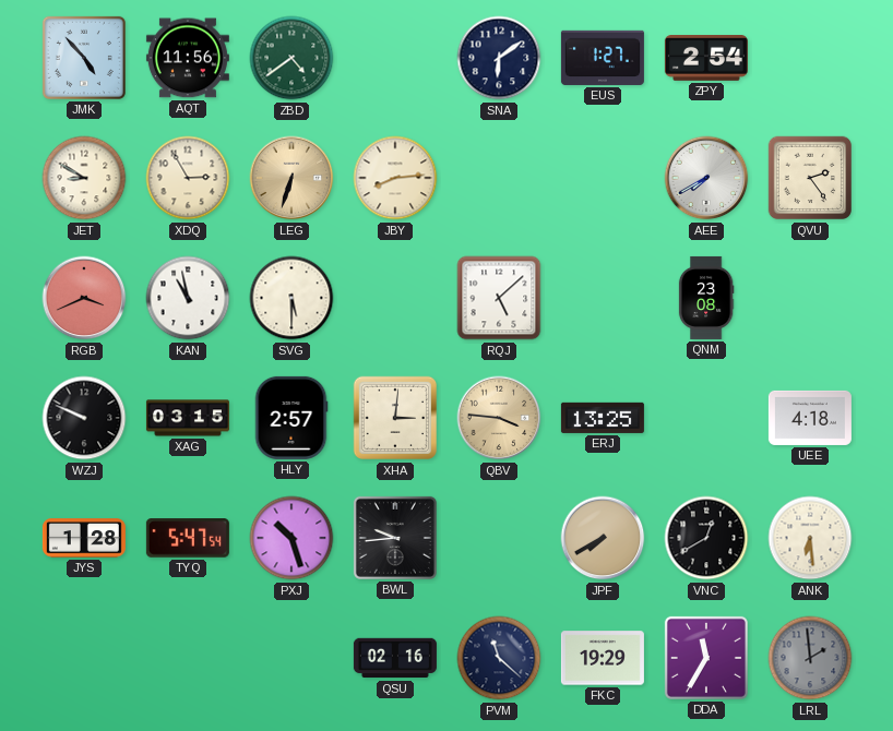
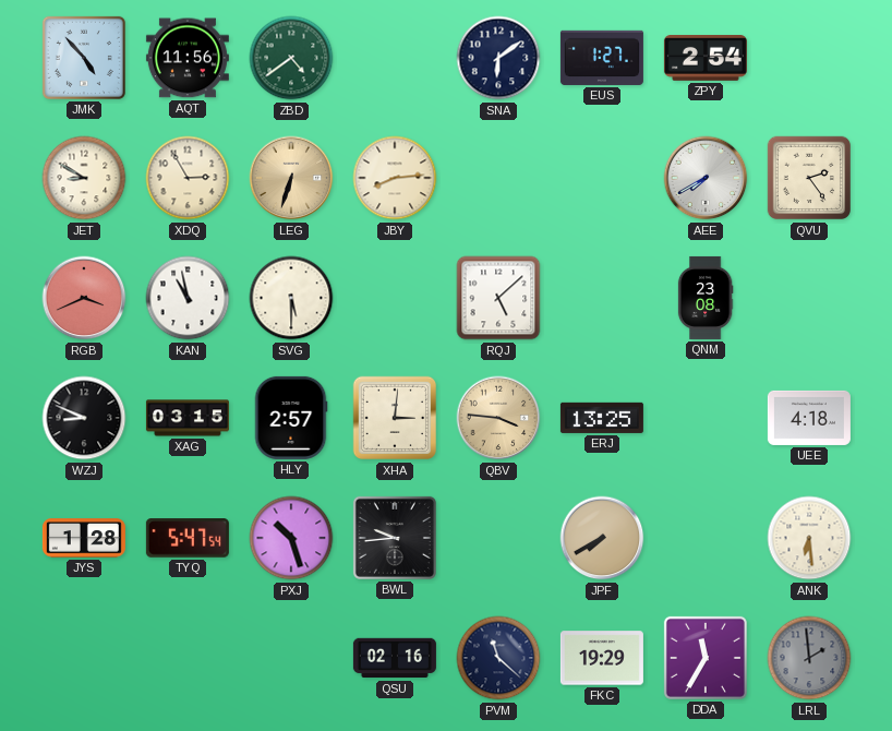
WZJ: 9:49 -> 8:49
VNC: 12:40 -> none
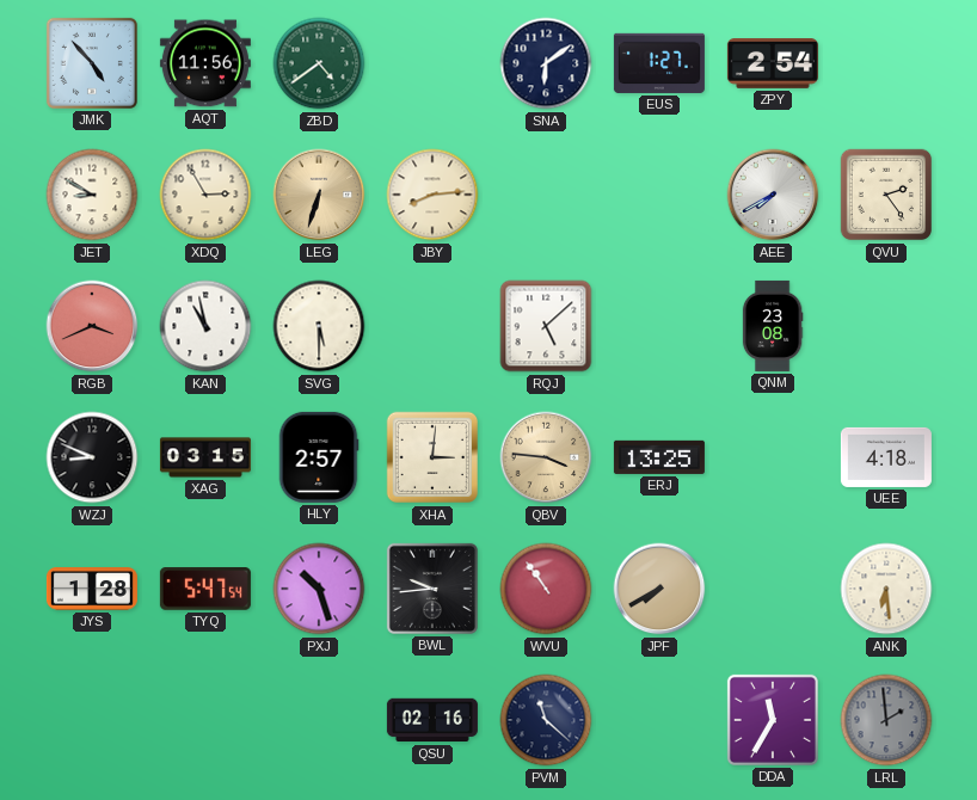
WVU: none -> 10:54
FKC: 19:29 -> none
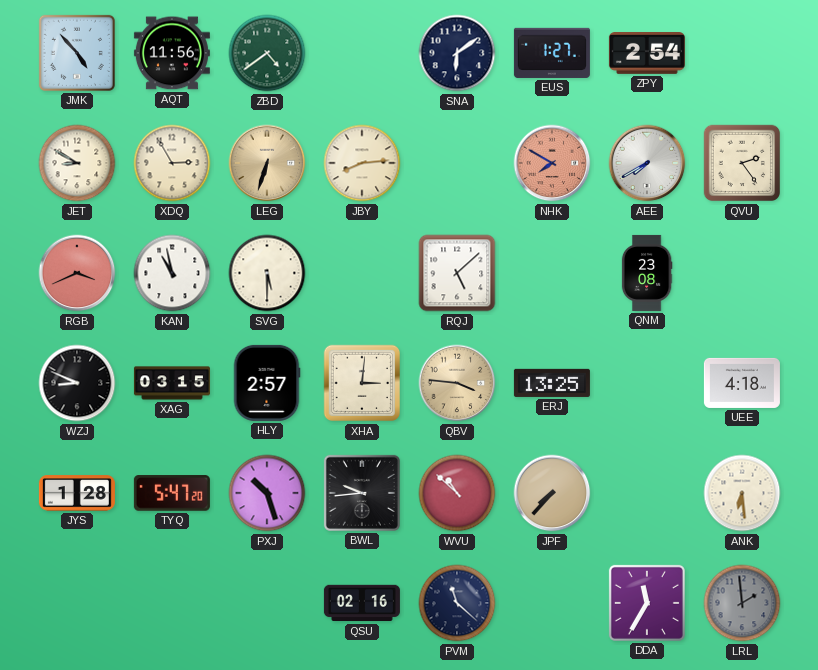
NHK: none -> 7:50
TYQ: 5:47:54 -> 5:47:20
WVU: 10:54 -> 10:52
JPF: 7:40 -> 7:37
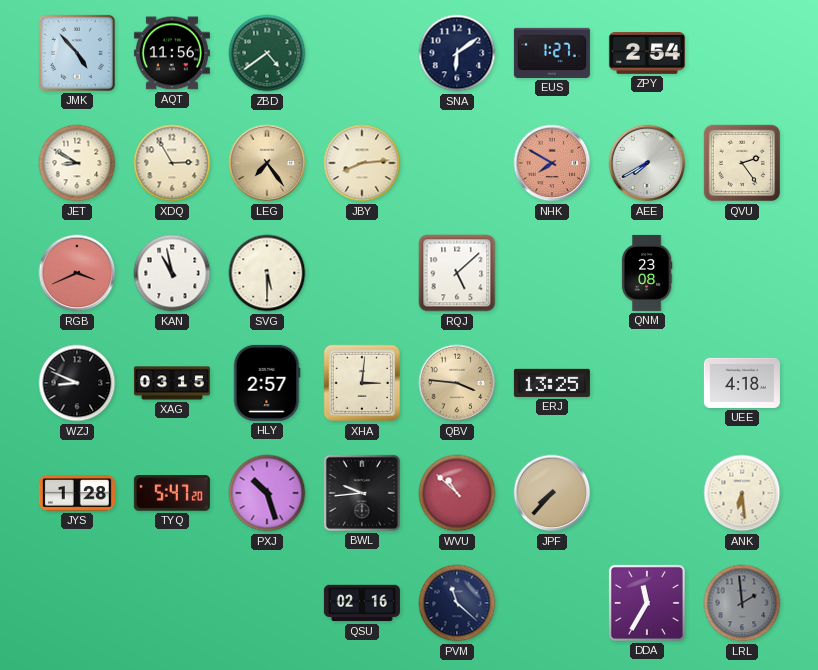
LEG: 6:33 -> 7:24
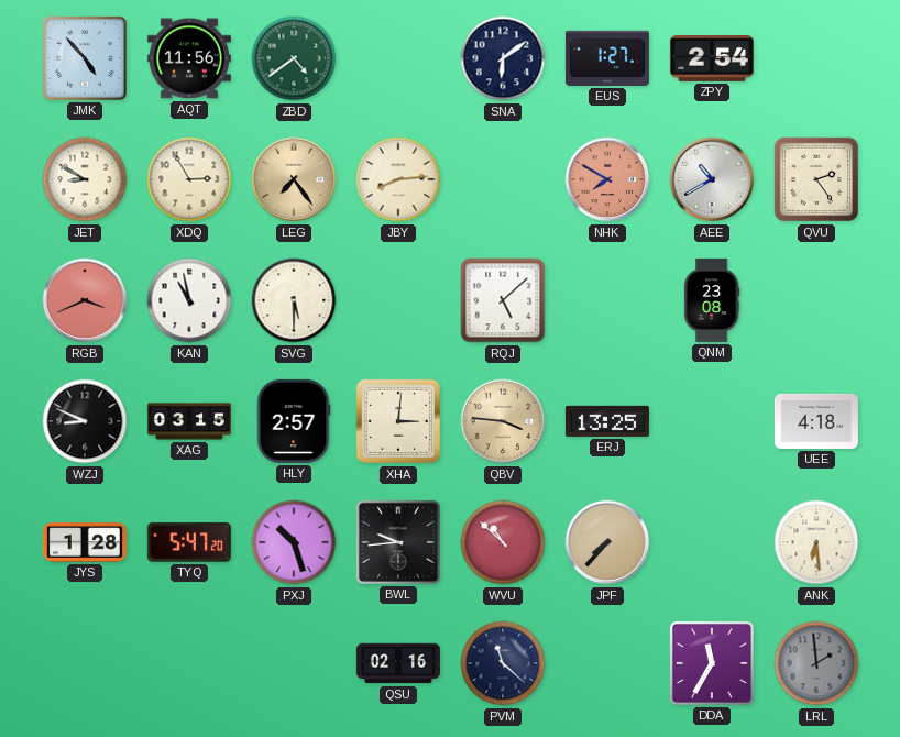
AEE: 7:40 -> 10:40
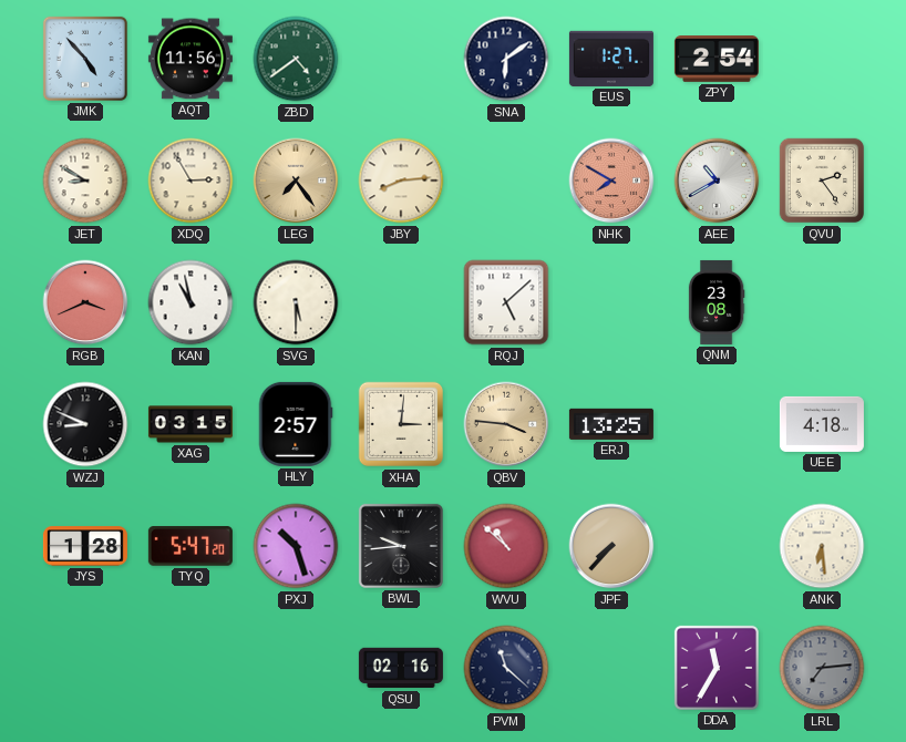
LRL: 1:59 -> 7:14
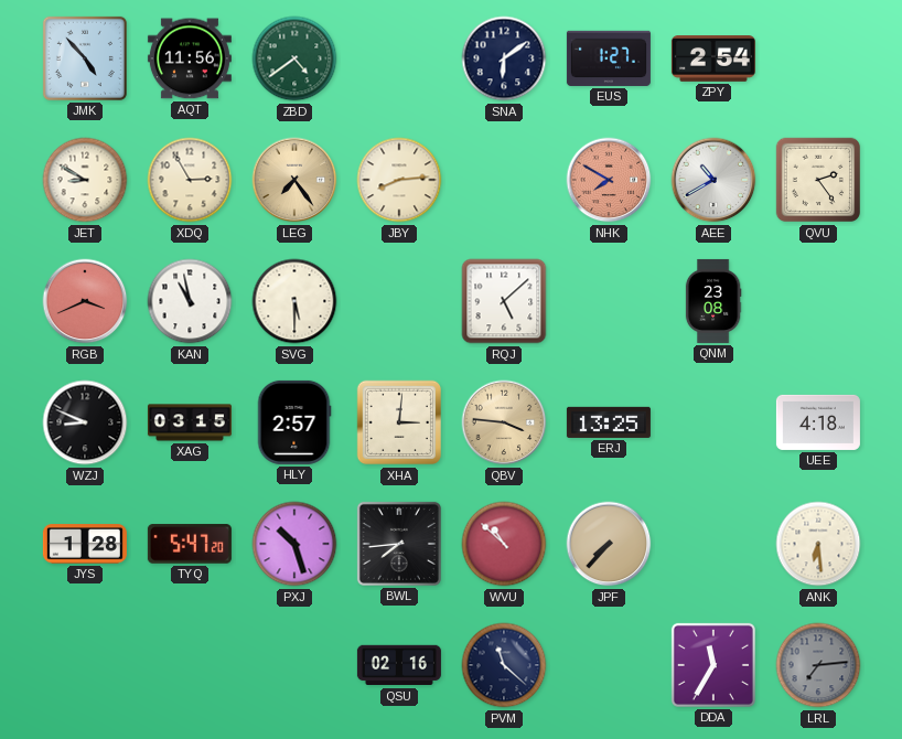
BWL: 9:44 -> 7:44
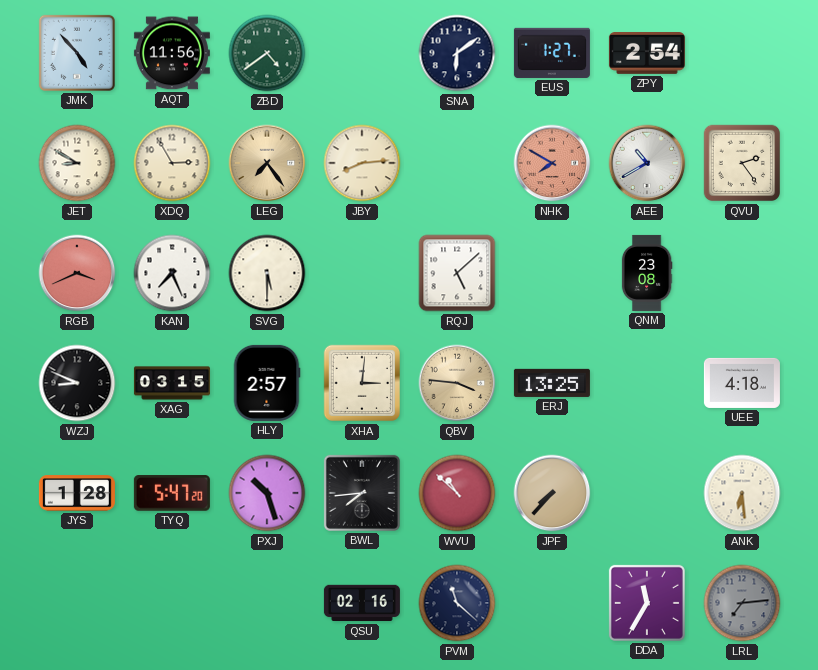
KAN: 10:58 -> 7:26
